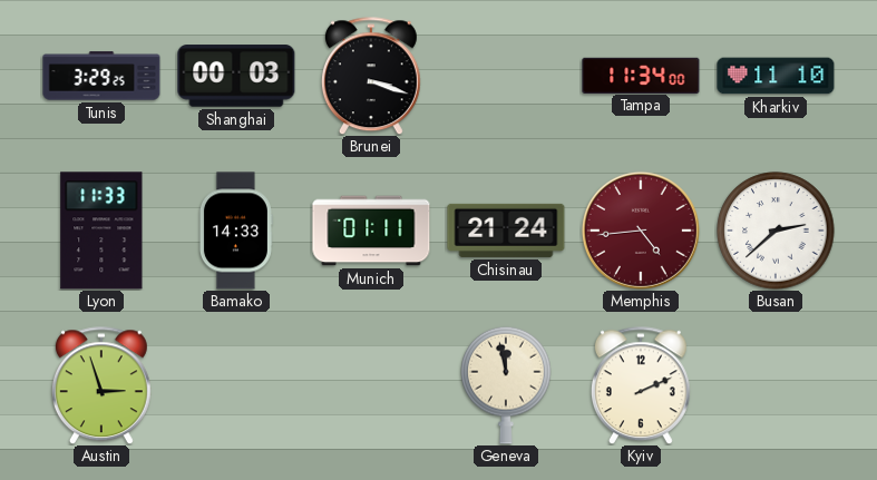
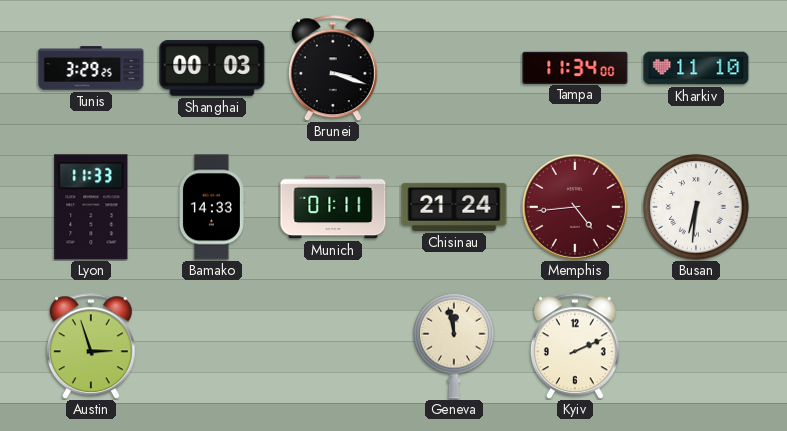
Busan: 2:38 -> 6:31
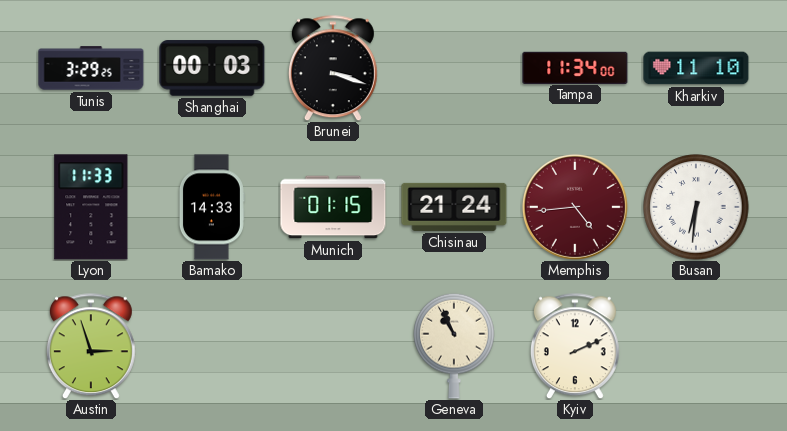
Munich: 01:11 -> 01:15
Geneva: 11:58 -> 10:56
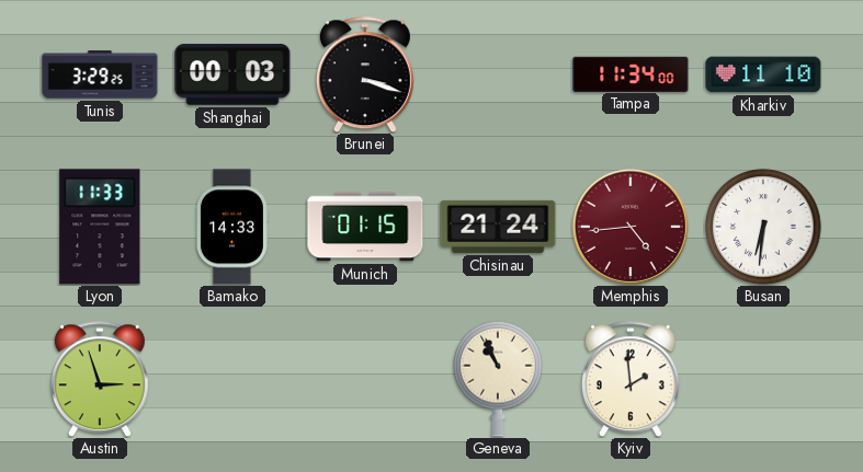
Kyiv: 2:11 -> 1:59
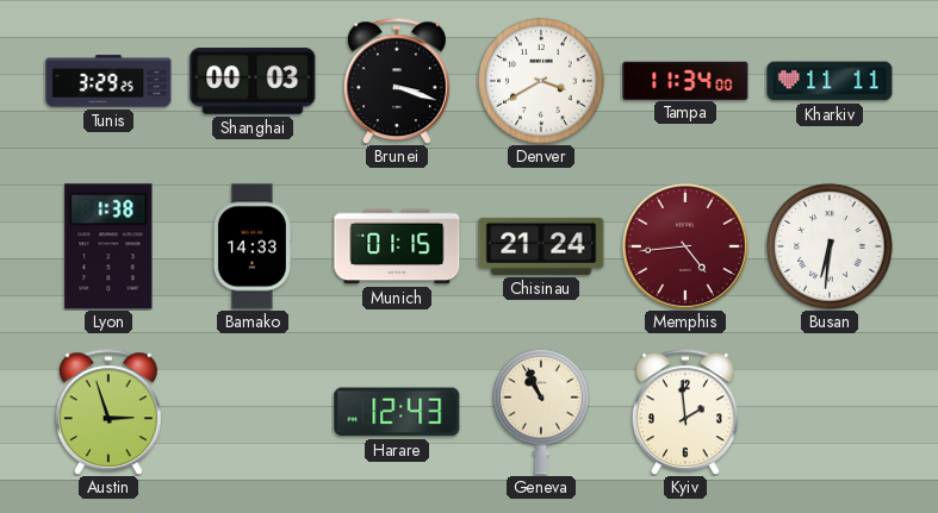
Denver: none -> 3:40
Kharkiv: 11:10 -> 11:11
Lyon: 11:33 -> 1:38
Harare: none -> 12:43
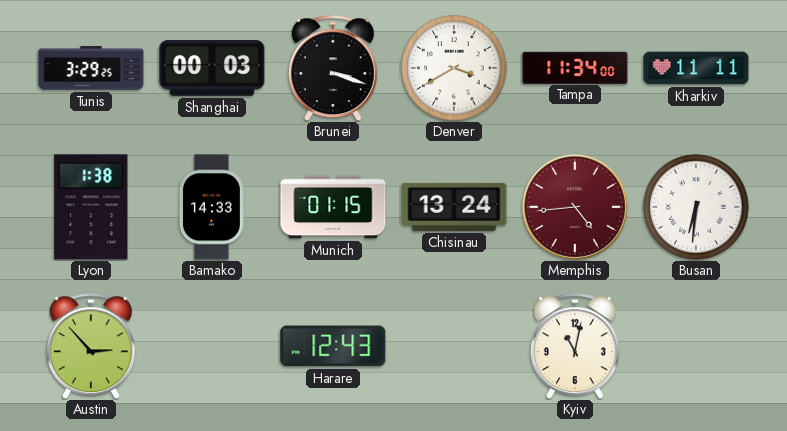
Chisinau: 21:24 -> 13:24
Austin: 2:57 -> 2:53
Geneva: 10:56 -> none
Kyiv: 1:59 -> 11:02
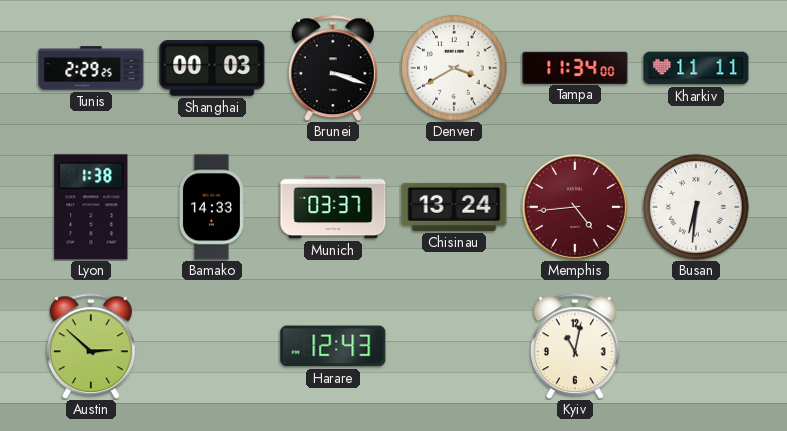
Tunis: 3:29 -> 2:29
Munich: 01:15 -> 03:37
Austin: 2:53 -> 2:52
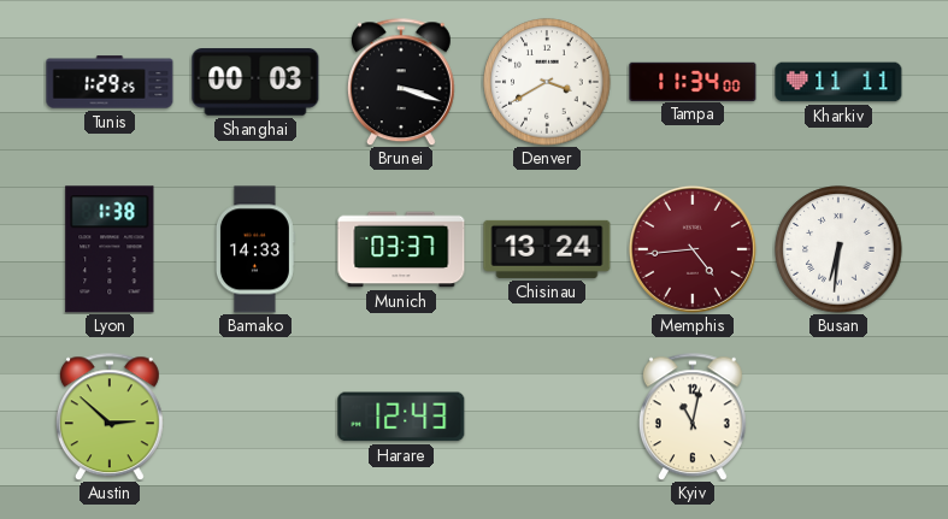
Tunis: 2:29 -> 1:29
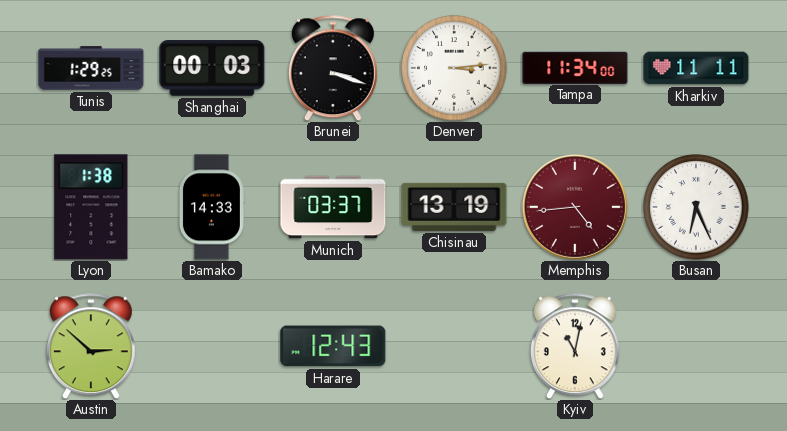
Denver: 3:40 -> 3:14
Chisinau: 13:24 -> 13:19
Busan: 6:31 -> 6:26
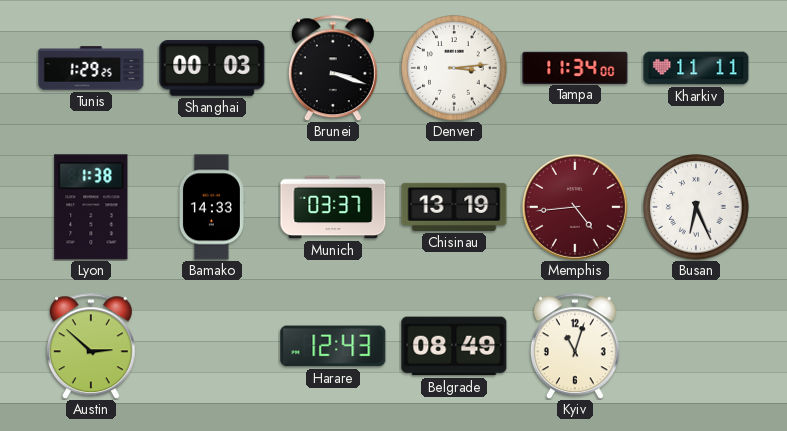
Belgrade: none -> 08:49
Kyiv: 11:02 -> 11:03
